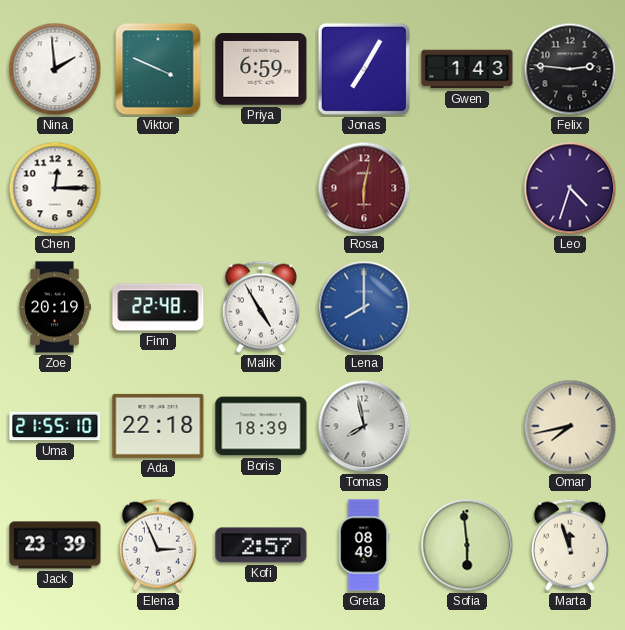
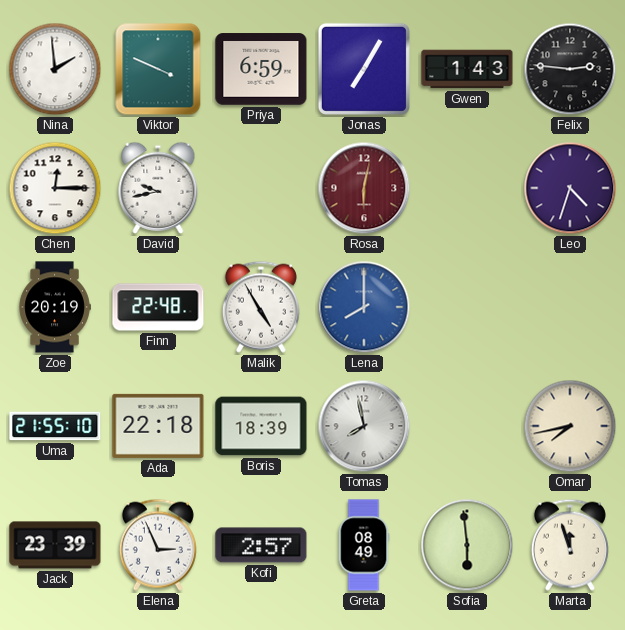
David: none -> 9:43
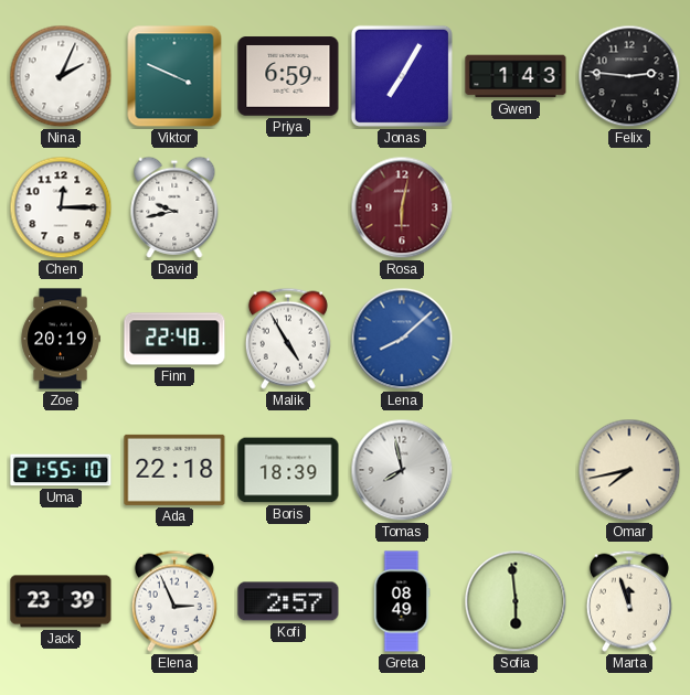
Nina: 1:59 -> 2:04
Leo: 4:33 -> none
Lena: 8:00 -> 8:08
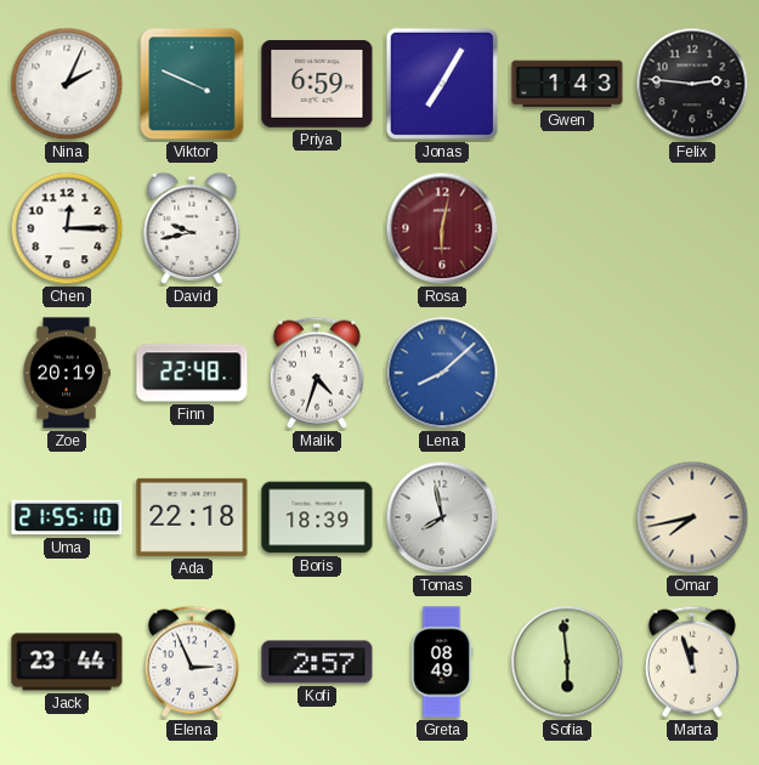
Malik: 4:55 -> 4:33
Jack: 23:39 -> 23:44
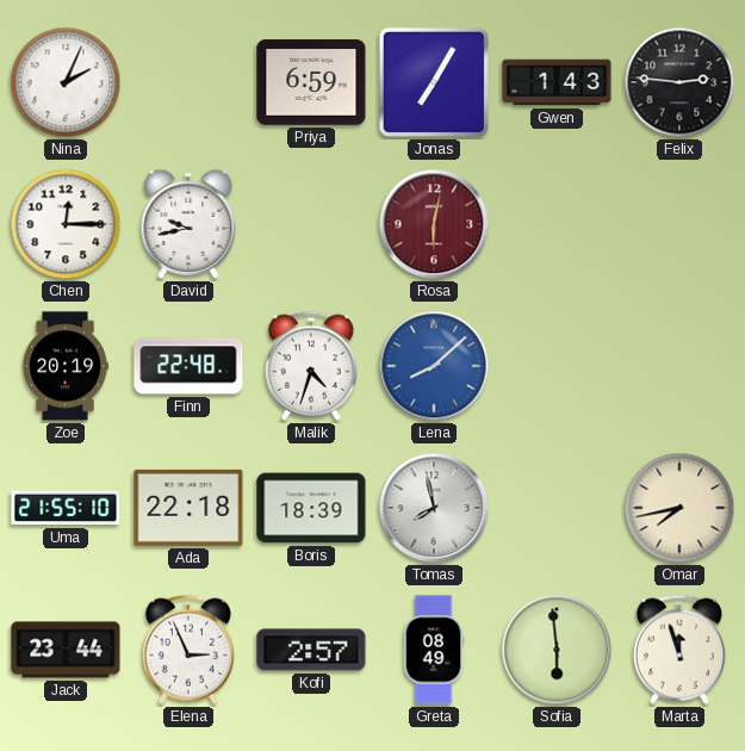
Viktor: 3:49 -> none
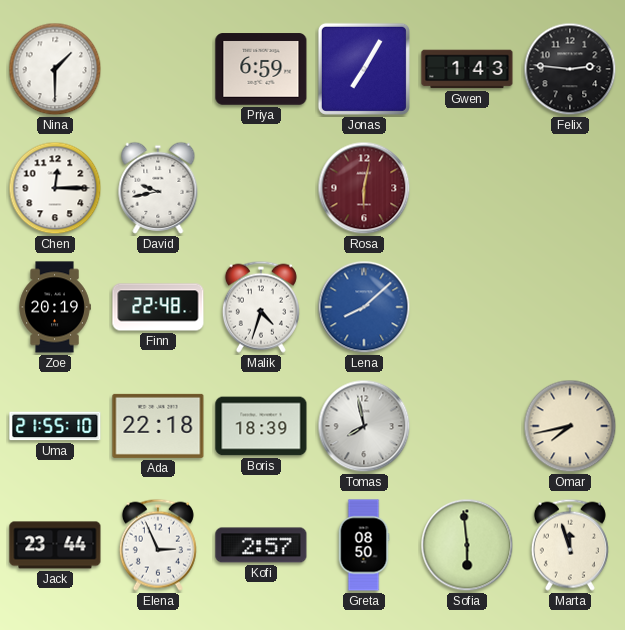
Nina: 2:04 -> 1:30
Greta: 08:49 -> 08:50
